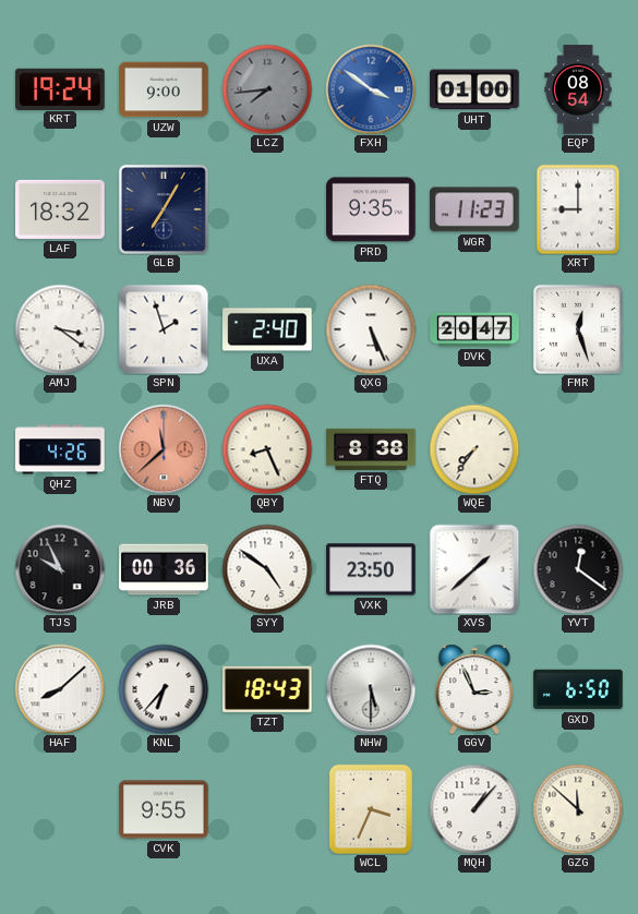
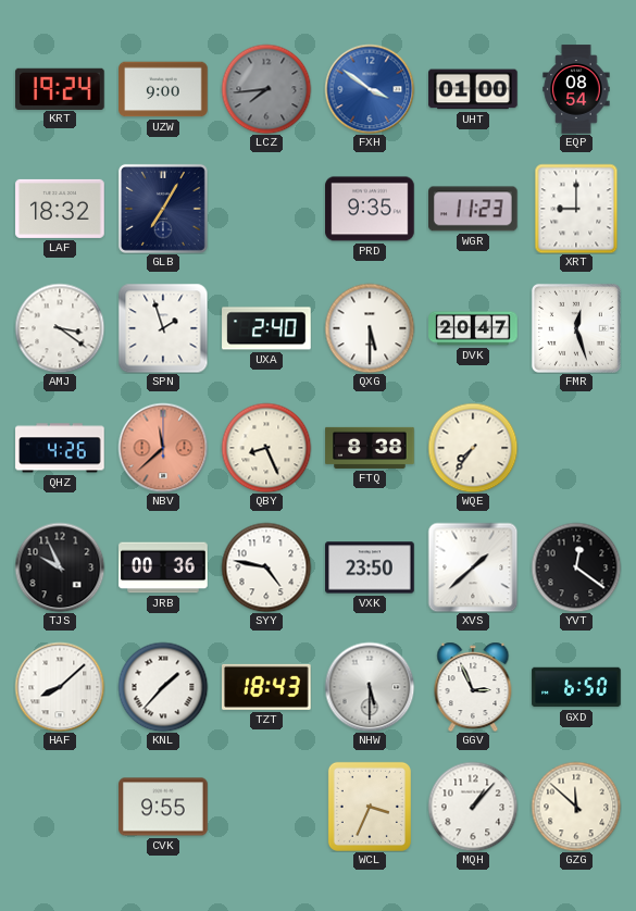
QXG: 5:26 -> 5:30
SYY: 4:51 -> 4:47
KNL: 6:37 -> 1:37
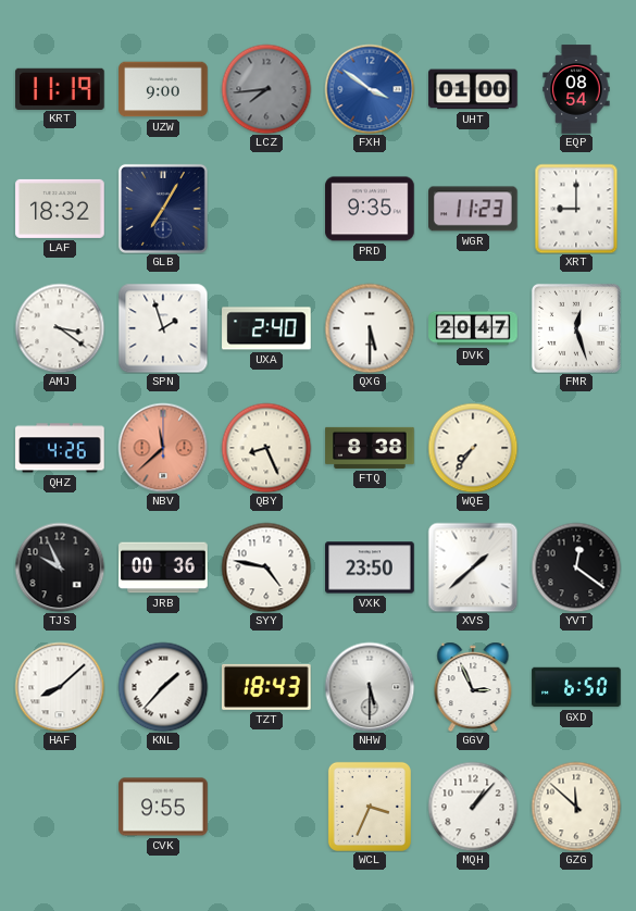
KRT: 19:24 -> 11:19
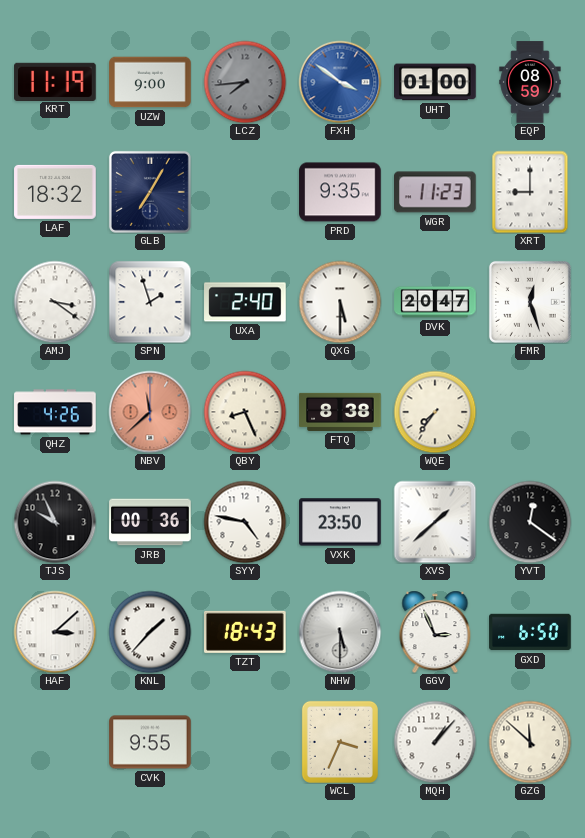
EQP: 08:54 -> 08:59
HAF: 8:08 -> 3:08
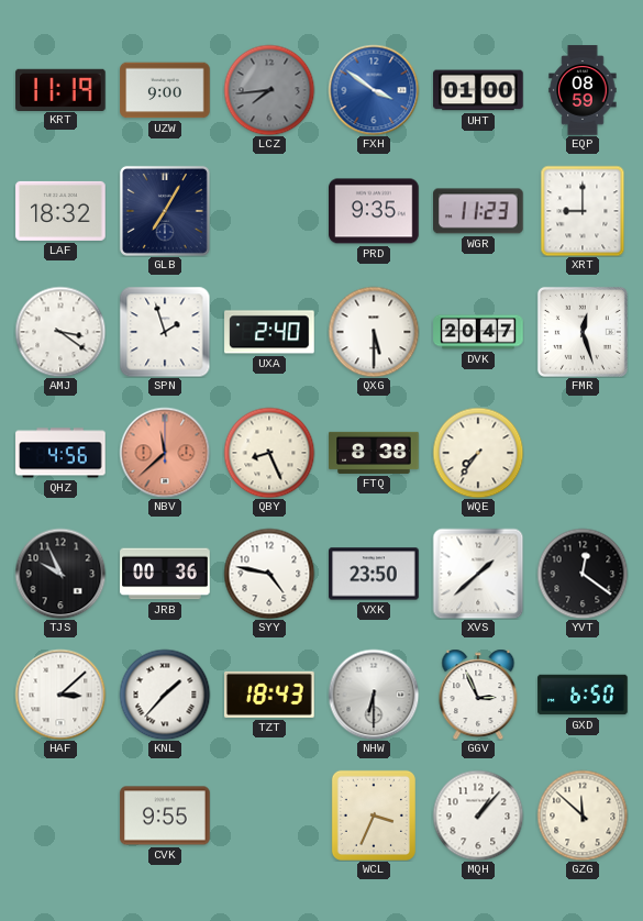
QHZ: 4:26 -> 4:56
NHW: 5:30 -> 6:30
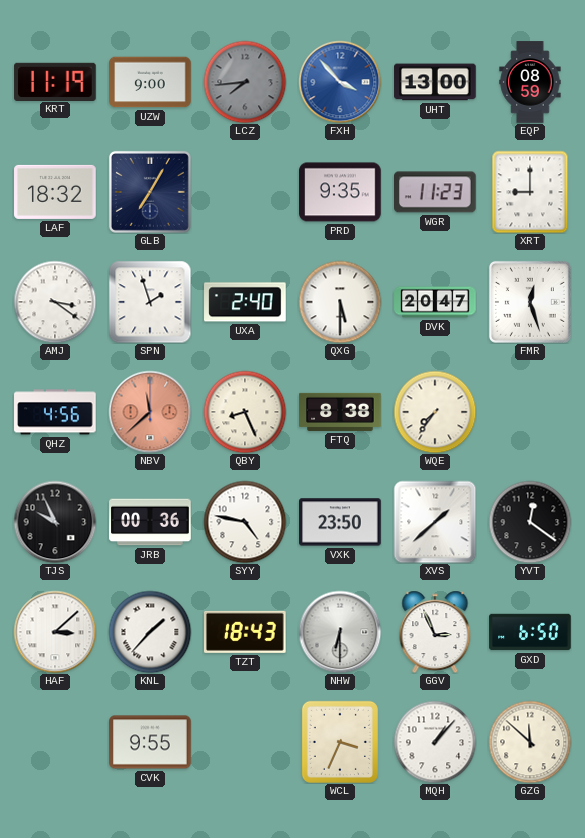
FXH: 3:51 -> 3:53
UHT: 01:00 -> 13:00
